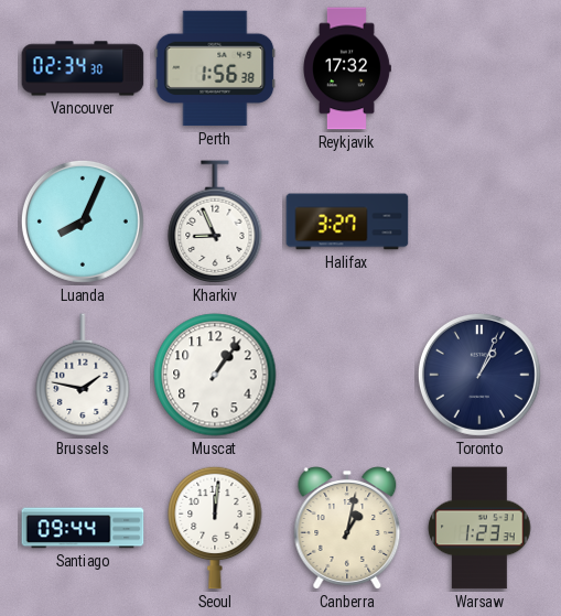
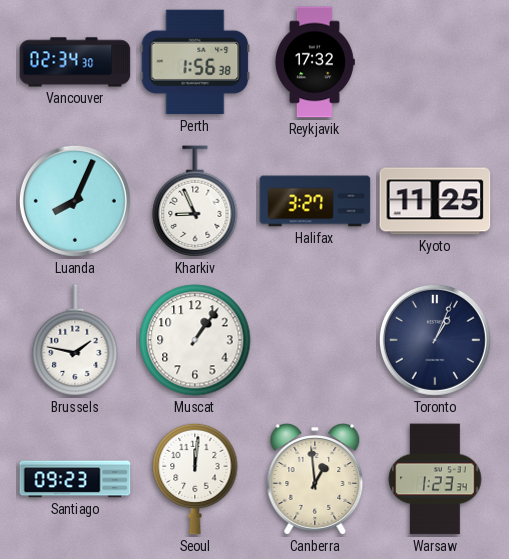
Kyoto: none -> 11:25
Santiago: 09:44 -> 09:23
Canberra: 1:02 -> 12:59
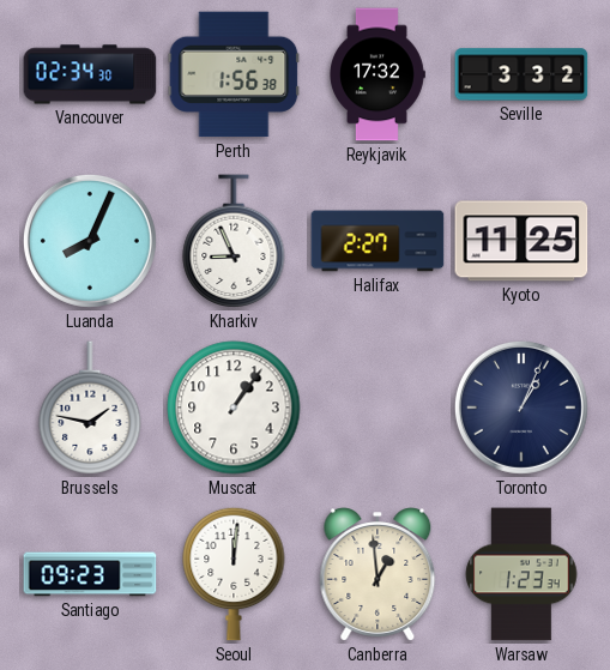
Seville: none -> 3:32
Halifax: 3:27 -> 2:27
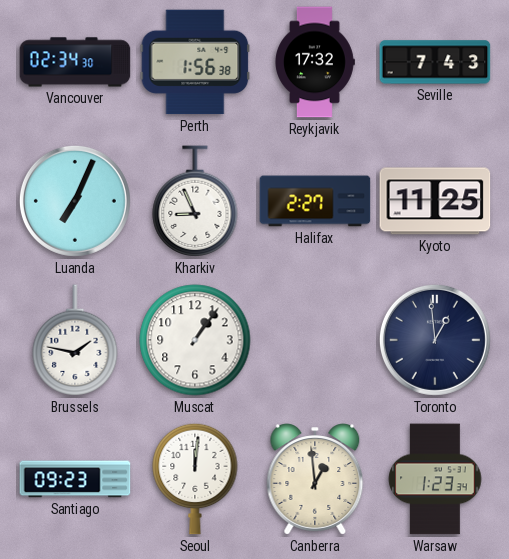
Seville: 3:32 -> 7:43
Luanda: 8:04 -> 7:04
Toronto: 1:04 -> 12:59
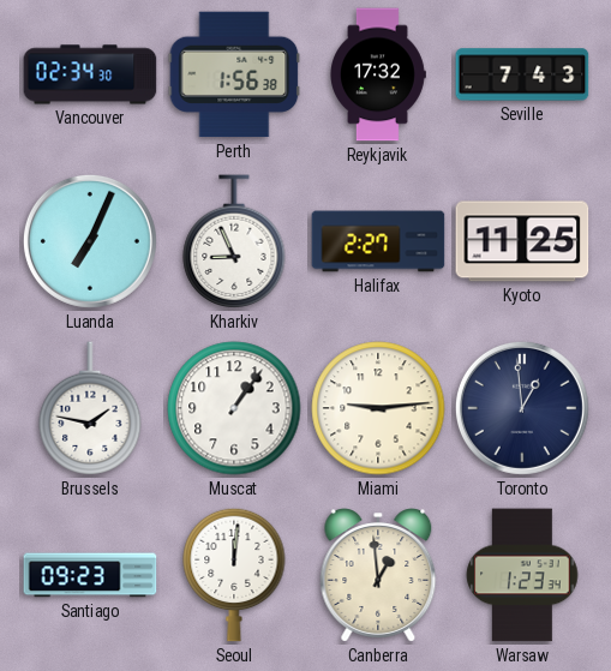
Miami: none -> 9:14
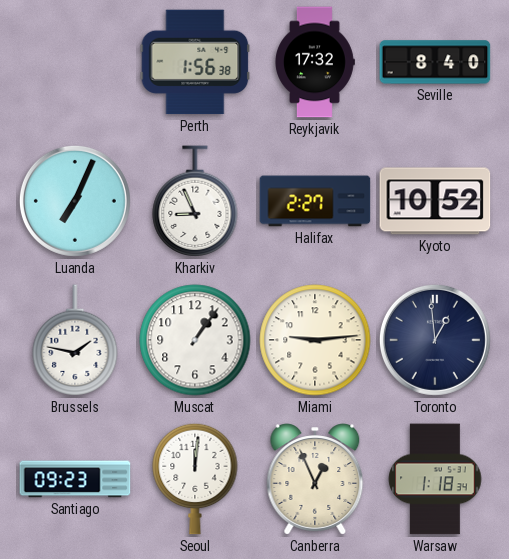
Vancouver: 02:34 -> none
Seville: 7:43 -> 8:40
Kyoto: 11:25 -> 10:52
Canberra: 12:59 -> 12:56
Warsaw: 1:23 -> 1:18
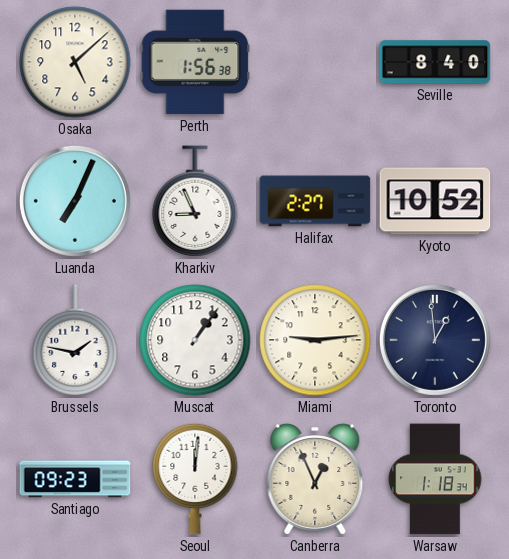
Osaka: none -> 5:08
Reykjavik: 17:32 -> none
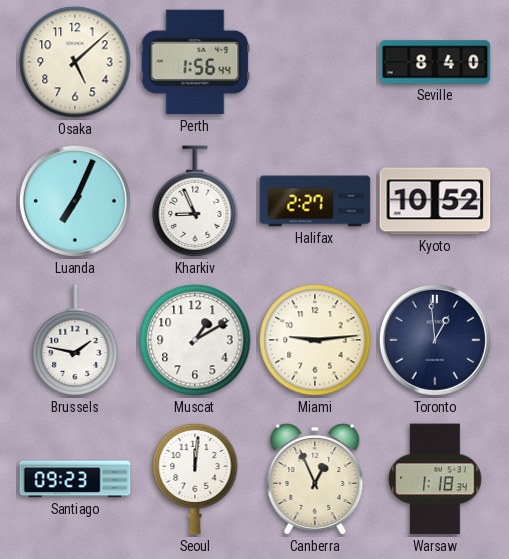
Perth: 1:56:38 -> 1:56:44
Muscat: 1:06 -> 1:10
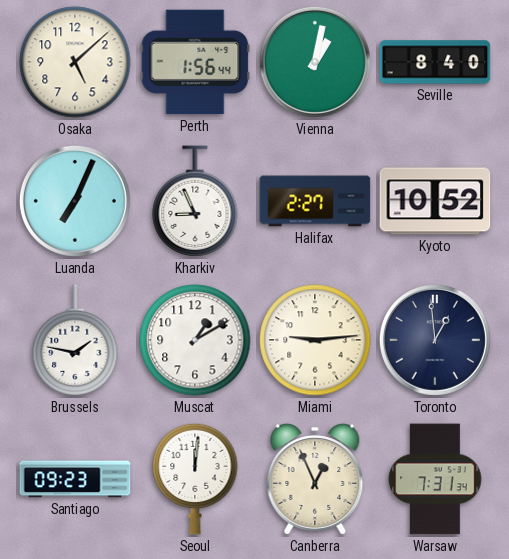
Vienna: none -> 1:02
Warsaw: 1:18 -> 7:31
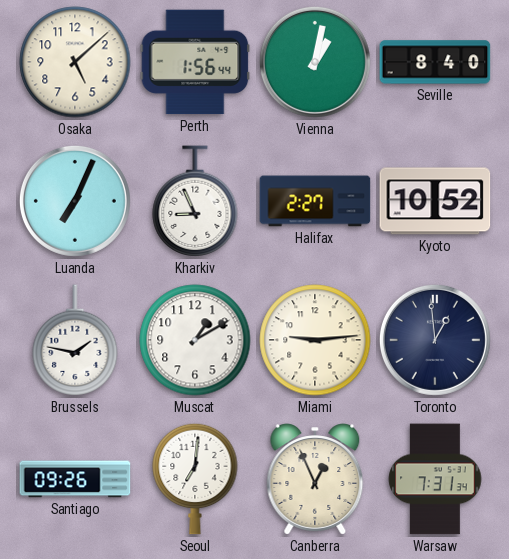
Santiago: 09:23 -> 09:26
Seoul: 12:01 -> 7:01
